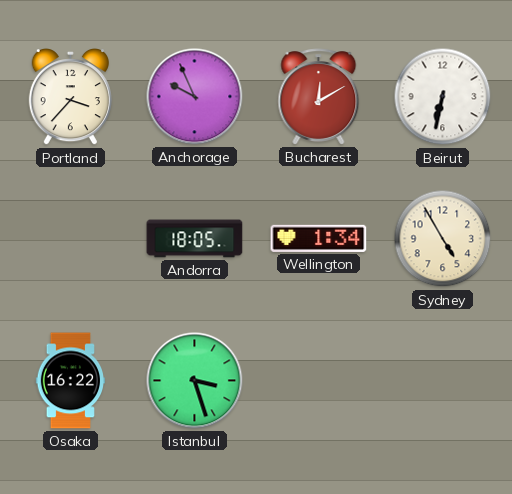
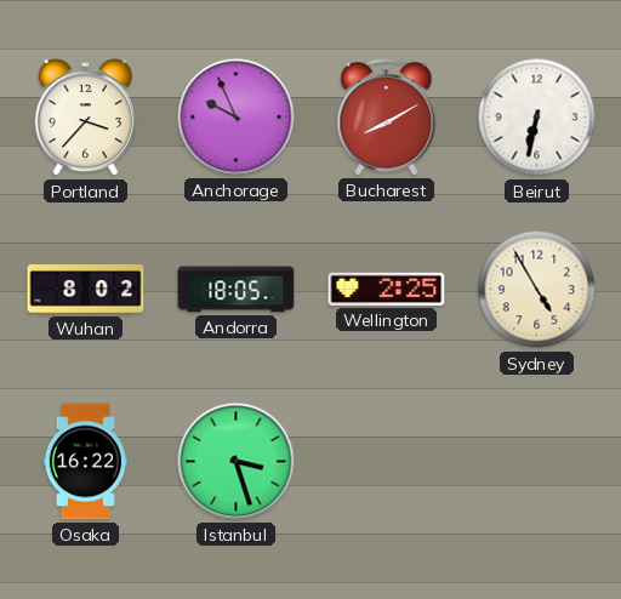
Bucharest: 12:10 -> 8:10
Wuhan: none -> 8:02
Wellington: 1:34 -> 2:25
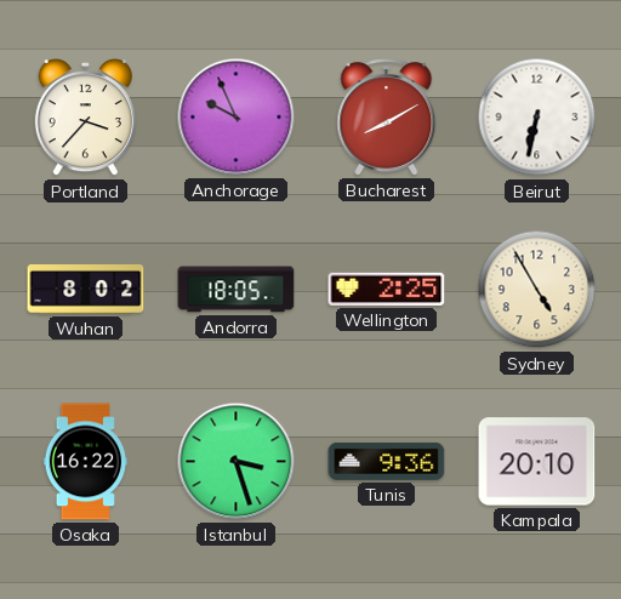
Tunis: none -> 9:36
Kampala: none -> 20:10
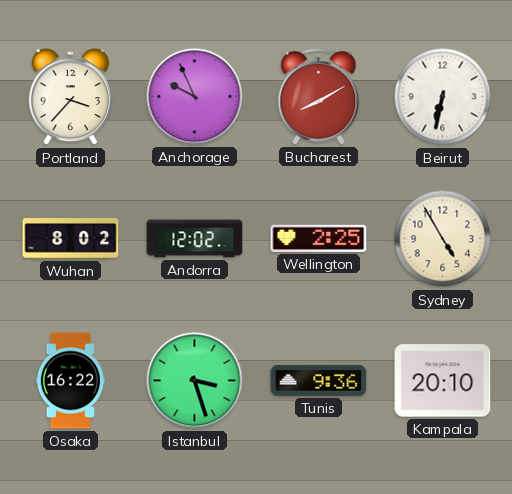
Andorra: 18:05 -> 12:02
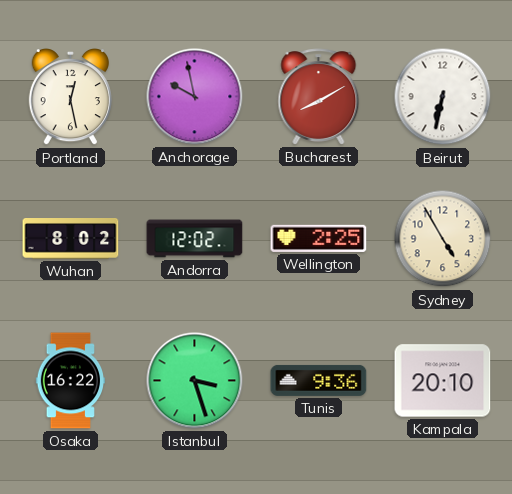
Portland: 3:37 -> 12:28
Anchorage: 9:56 -> 9:58
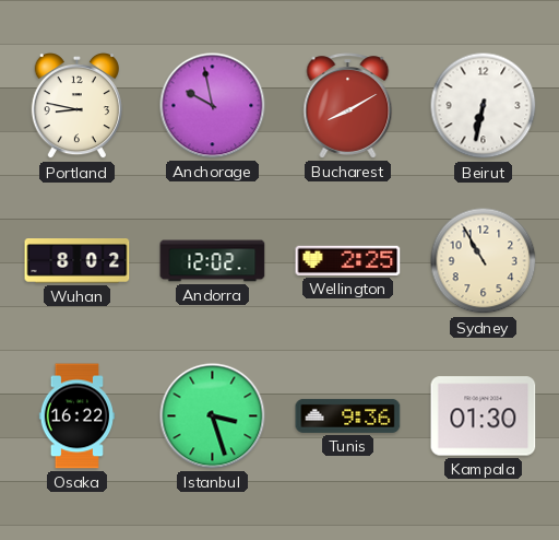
Portland: 12:28 -> 8:47
Sydney: 4:55 -> 10:55
Kampala: 20:10 -> 01:30
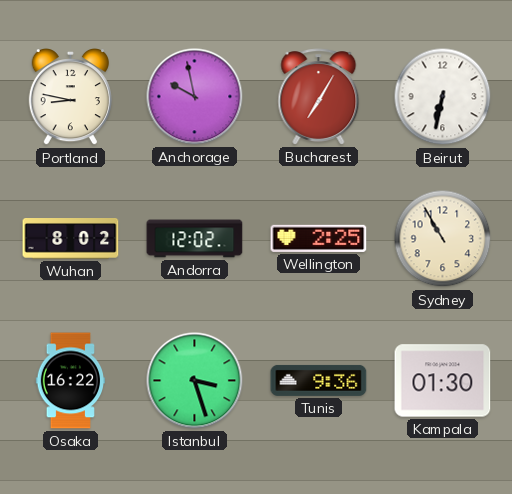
Bucharest: 8:10 -> 7:05
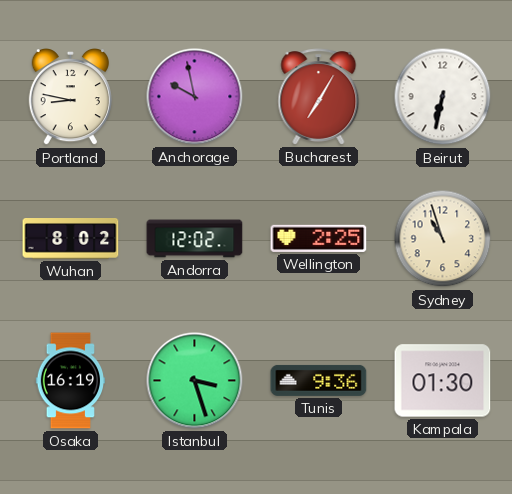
Sydney: 10:55 -> 10:57
Osaka: 16:22 -> 16:19
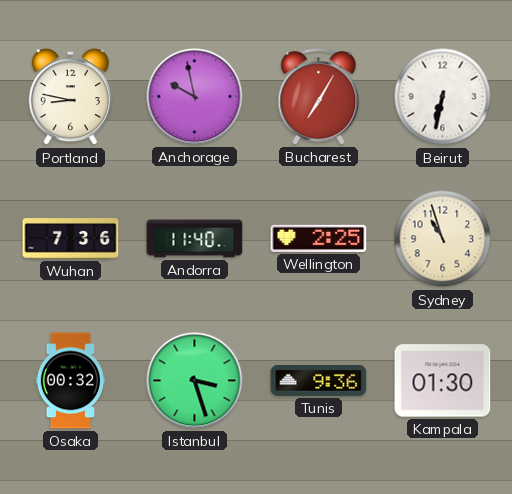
Wuhan: 8:02 -> 7:36
Andorra: 12:02 -> 11:40
Osaka: 16:19 -> 00:32
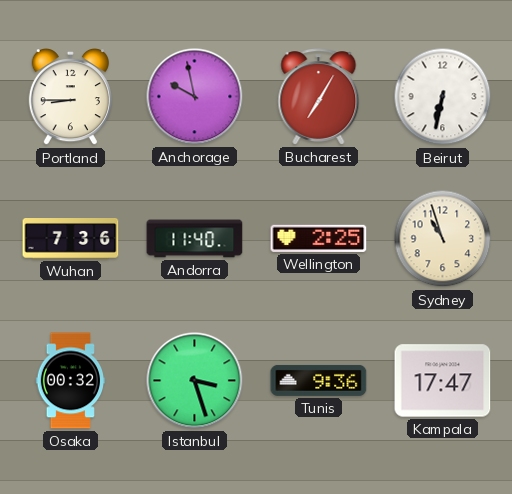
Portland: 8:47 -> 8:45
Kampala: 01:30 -> 17:47
